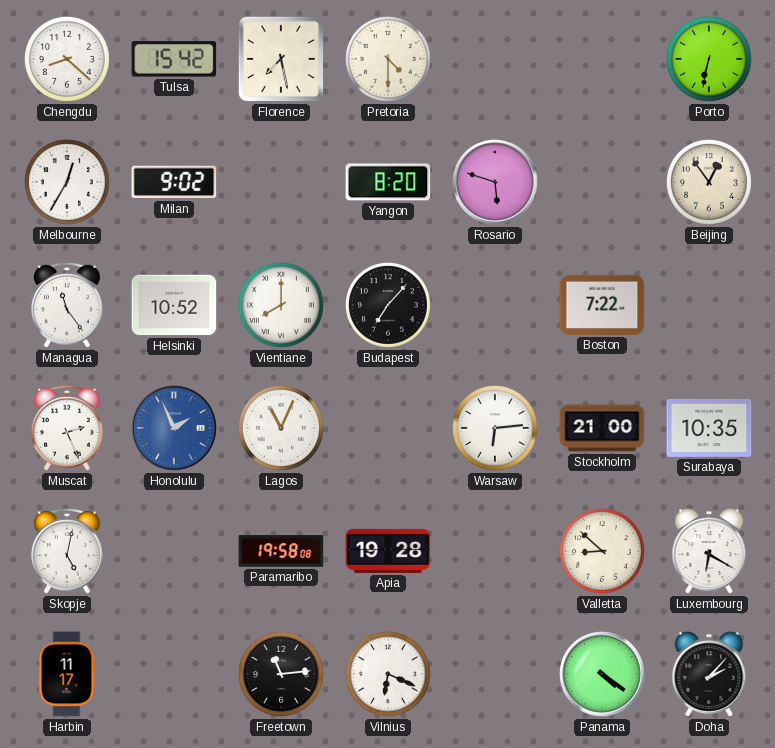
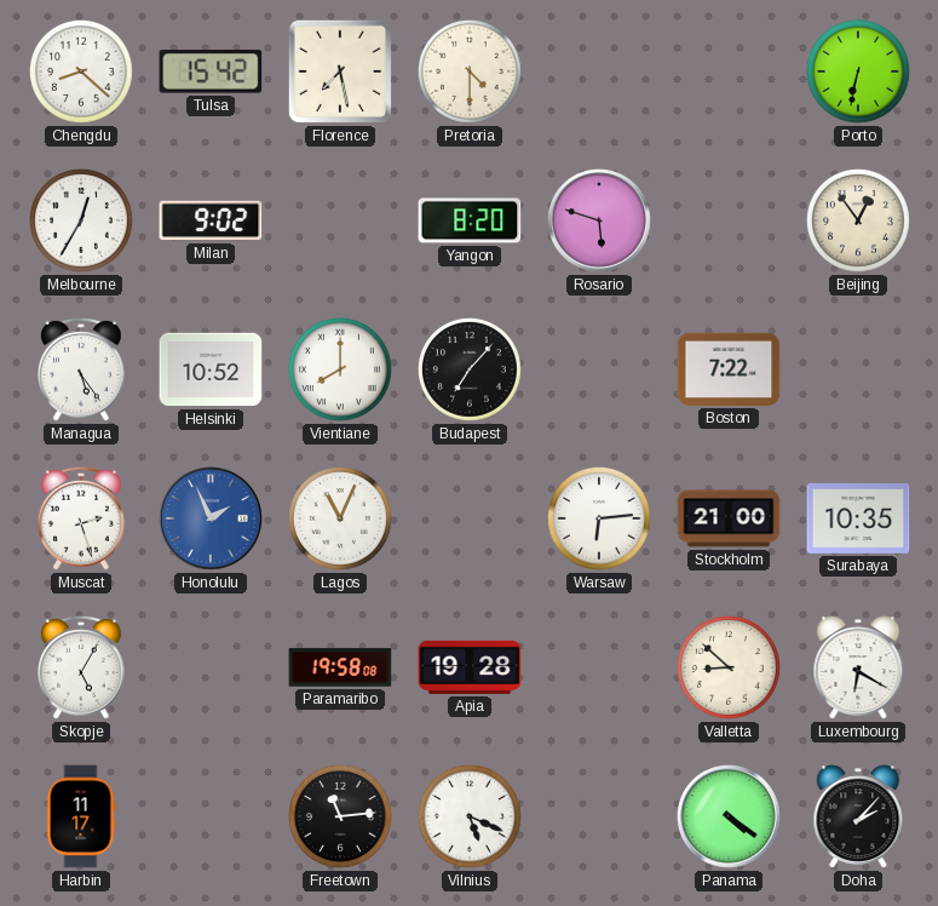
Managua: 11:24 -> 5:24
Muscat: 2:26 -> 2:27
Skopje: 5:02 -> 5:05
Vilnius: 6:19 -> 5:19
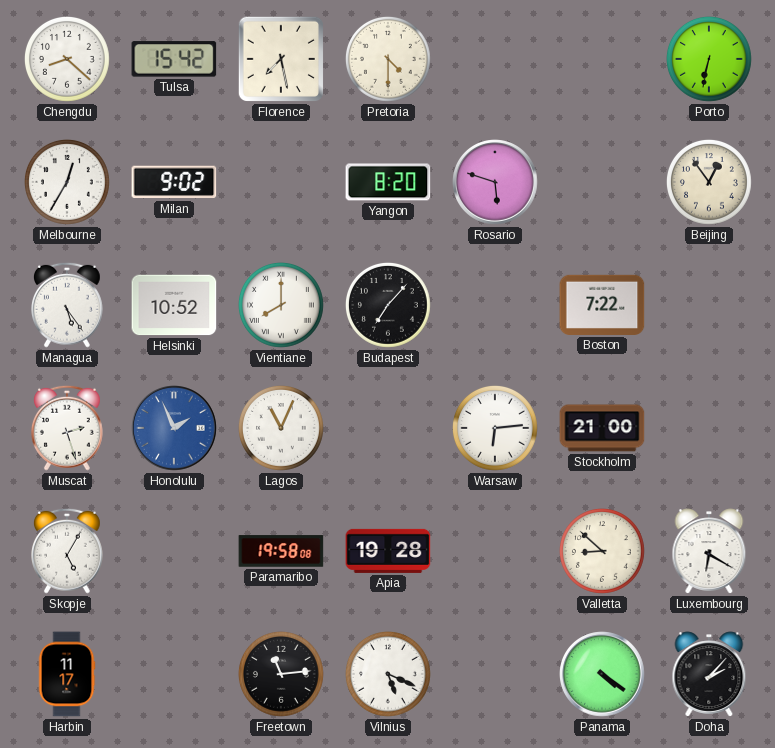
Surabaya: 10:35 -> none
